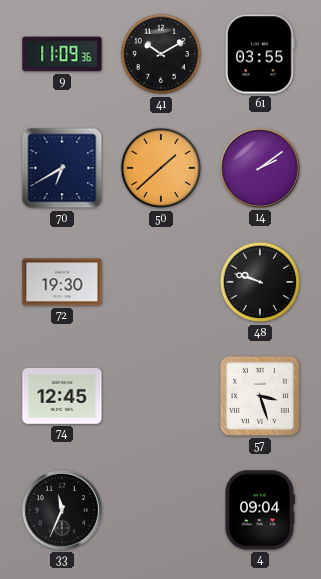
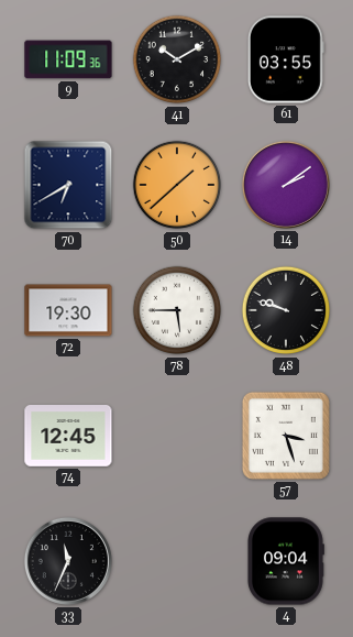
78: none -> 5:45
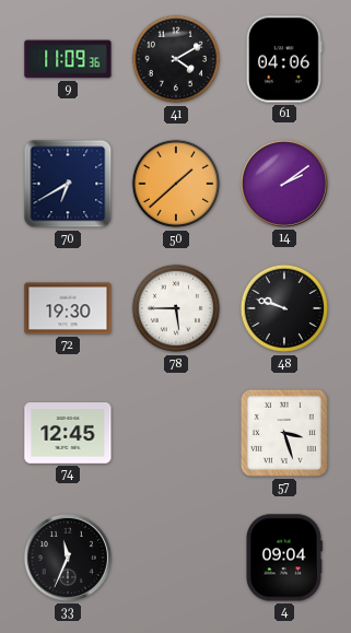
41: 10:10 -> 4:10
61: 03:55 -> 04:06
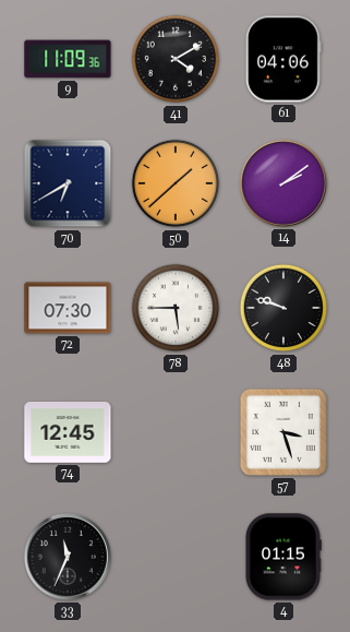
72: 19:30 -> 07:30
4: 09:04 -> 01:15
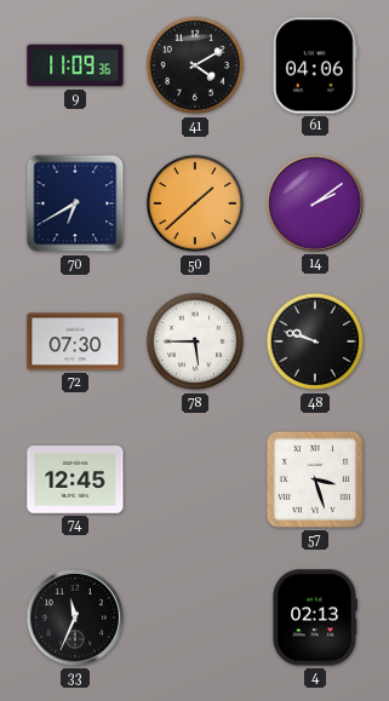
4: 01:15 -> 02:13
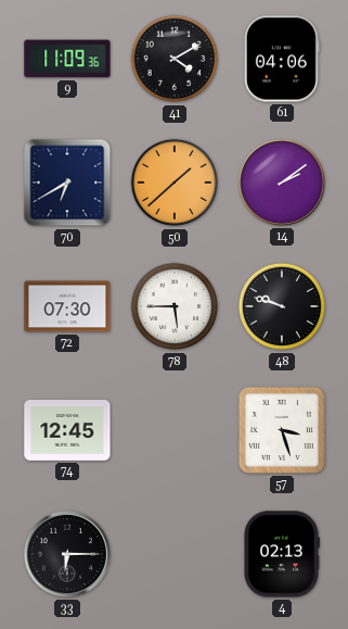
33: 11:34 -> 6:15
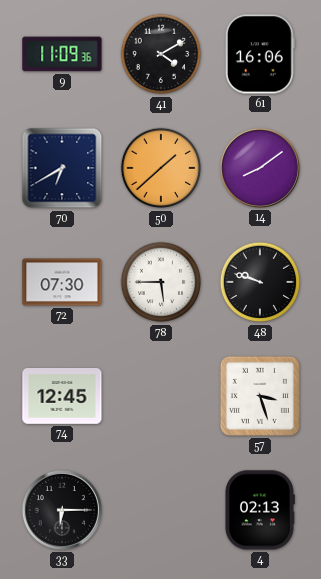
61: 04:06 -> 16:06
14: 2:09 -> 8:09
